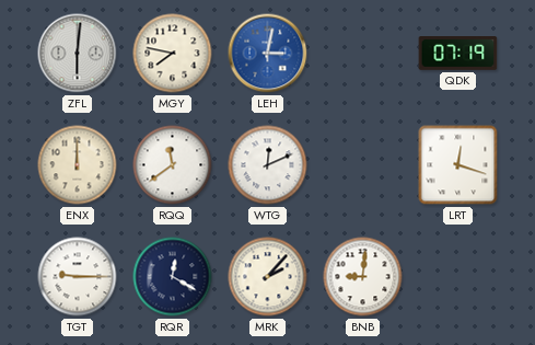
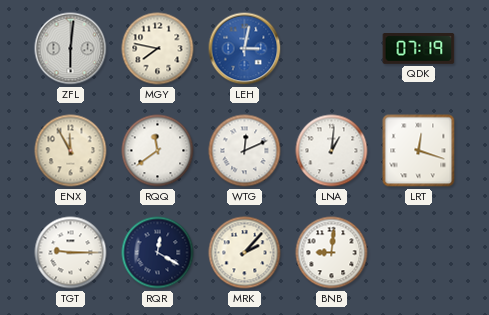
ENX: 12:00 -> 11:55
LNA: none -> 1:01
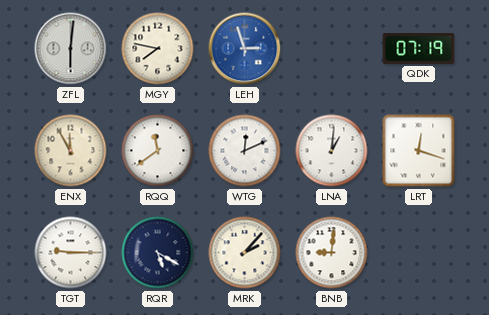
LEH: 3:02 -> 2:57
RQR: 12:20 -> 5:20
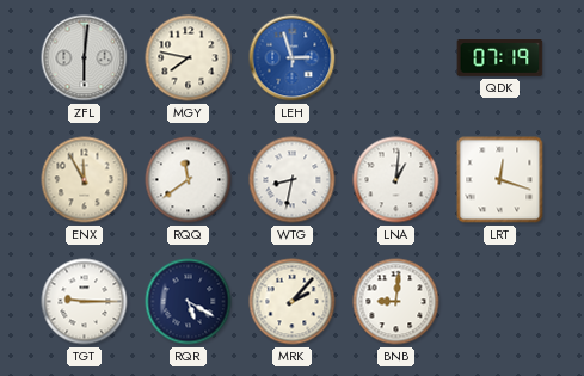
WTG: 12:11 -> 8:32
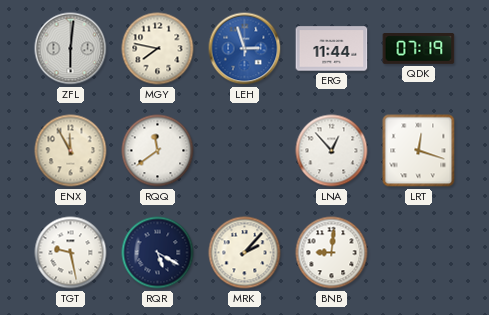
ERG: none -> 11:44
WTG: 8:32 -> none
LNA: 1:01 -> 12:53
TGT: 9:15 -> 9:28
